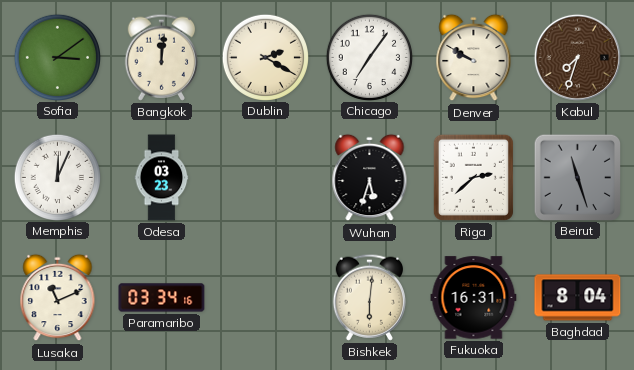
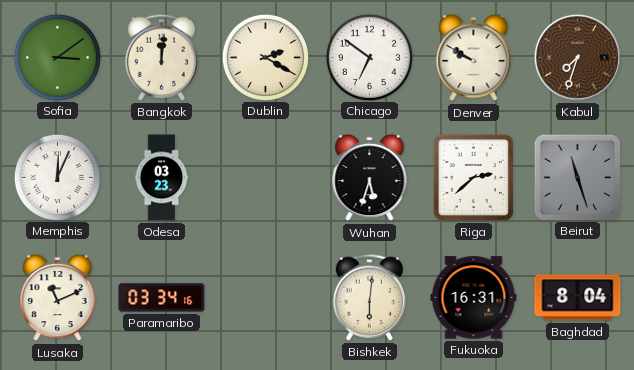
Chicago: 7:06 -> 6:51
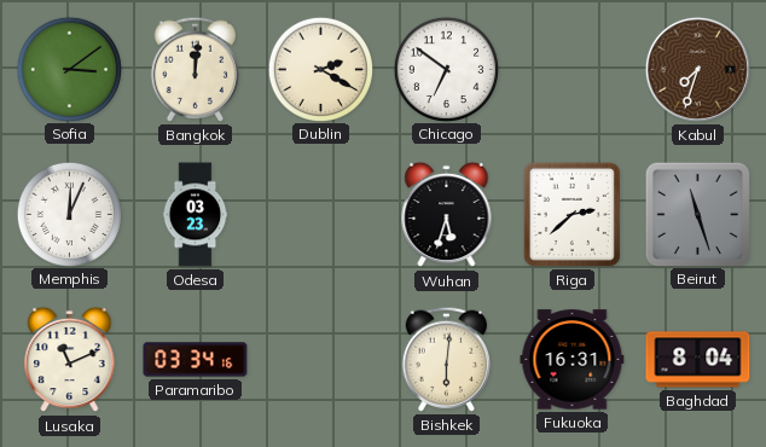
Denver: 9:50 -> none
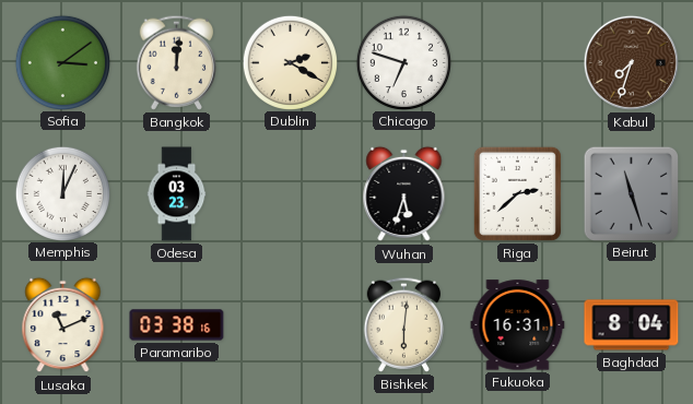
Chicago: 6:51 -> 6:48
Paramaribo: 03:34 -> 03:38
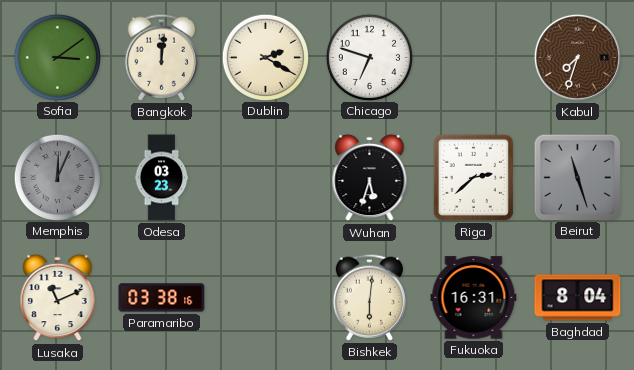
Memphis dial: white -> grey
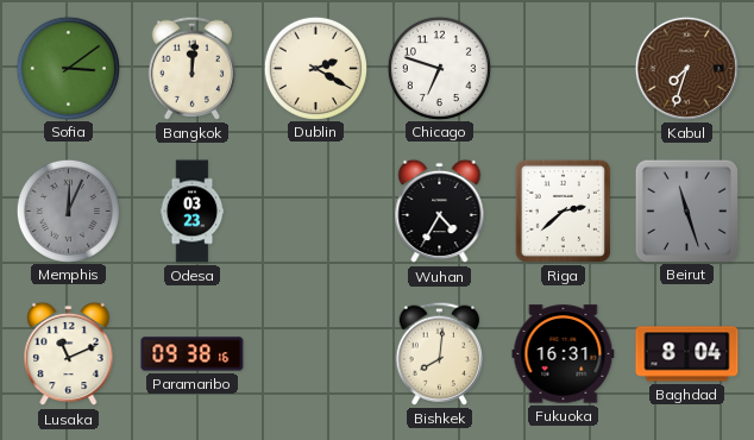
Wuhan: 5:33 -> 4:35
Paramaribo: 03:38 -> 09:38
Bishkek: 6:01 -> 8:01
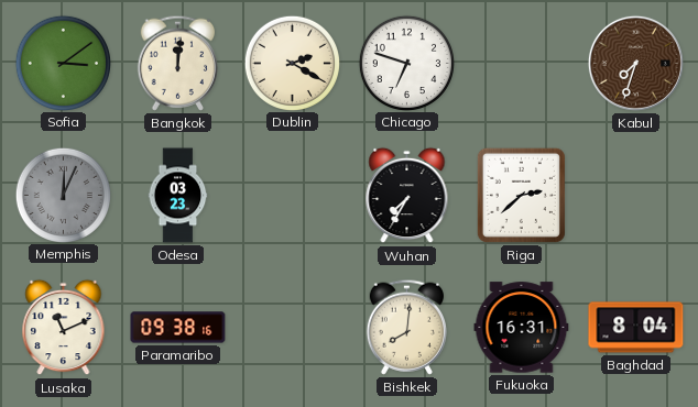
Wuhan: 4:35 -> 7:35
Beirut: 11:27 -> none
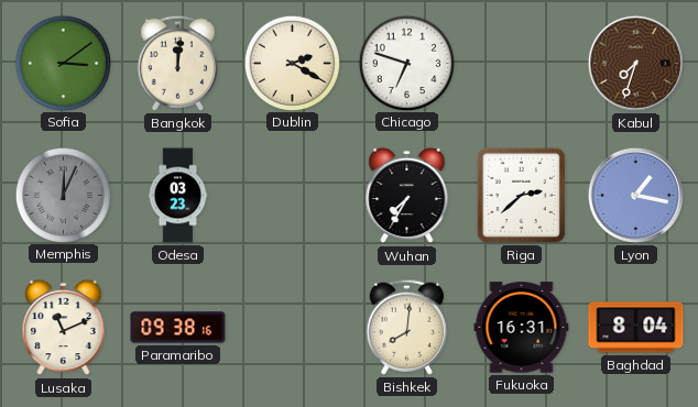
Lyon: none -> 1:17
